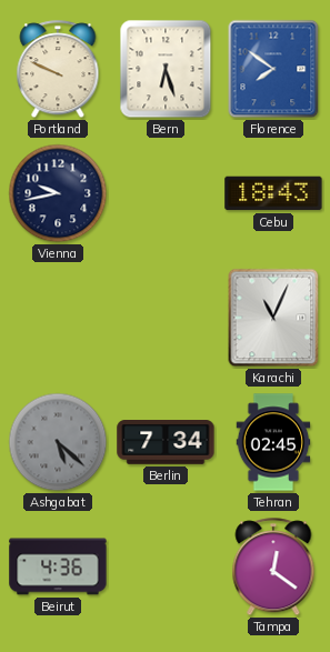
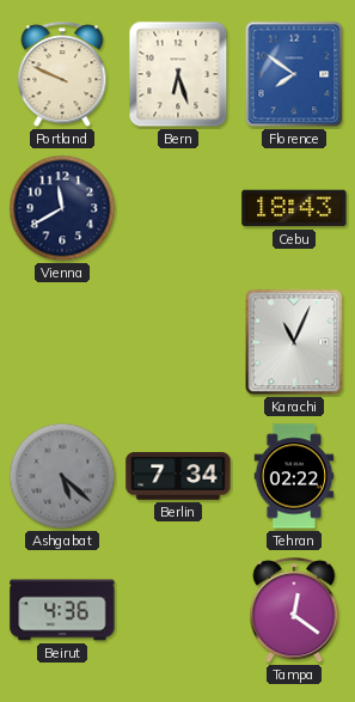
Vienna: 9:43 -> 11:40
Tehran: 02:45 -> 02:22
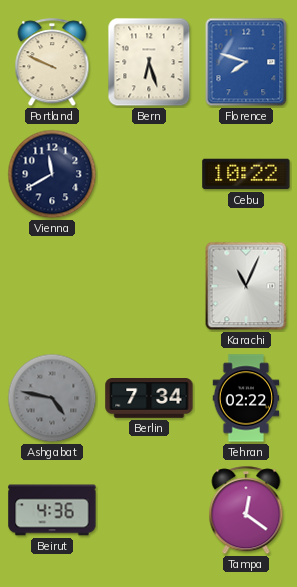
Florence: 7:51 -> 7:48
Cebu: 18:43 -> 10:22
Ashgabat: 5:22 -> 4:47
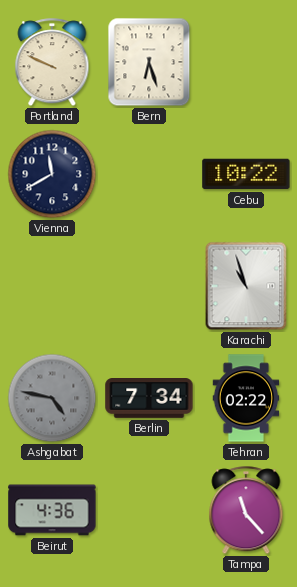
Florence: 7:48 -> none
Karachi: 11:04 -> 10:57
Tampa: 12:21 -> 11:23
